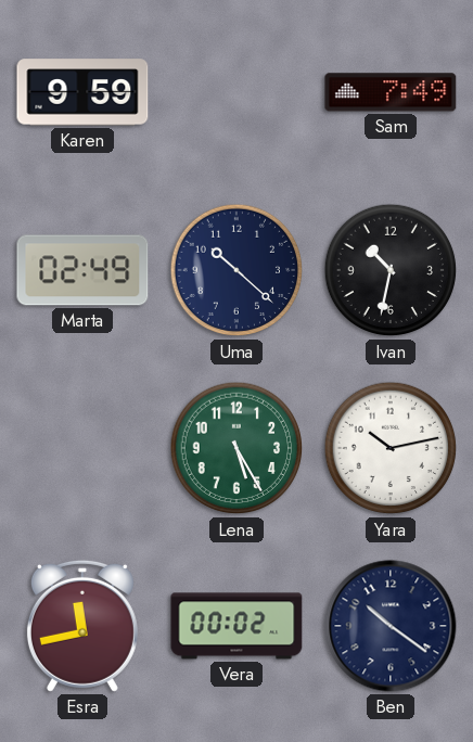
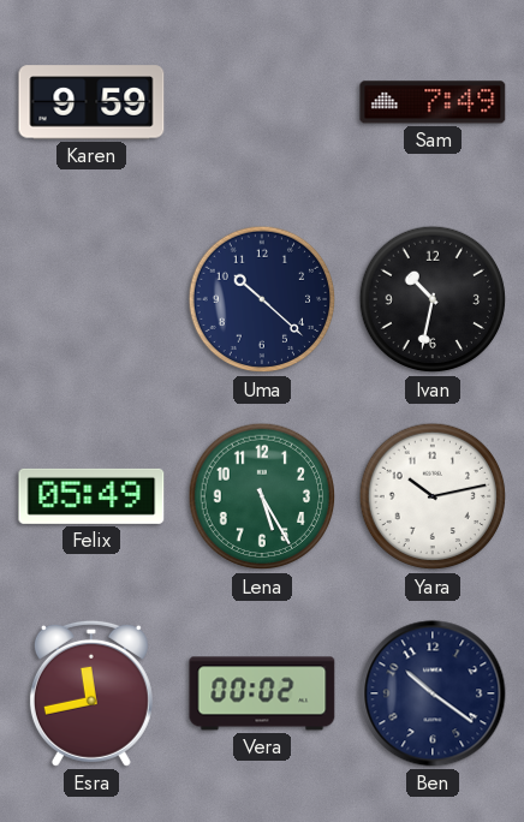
Marta: 02:49 -> none
Felix: none -> 05:49
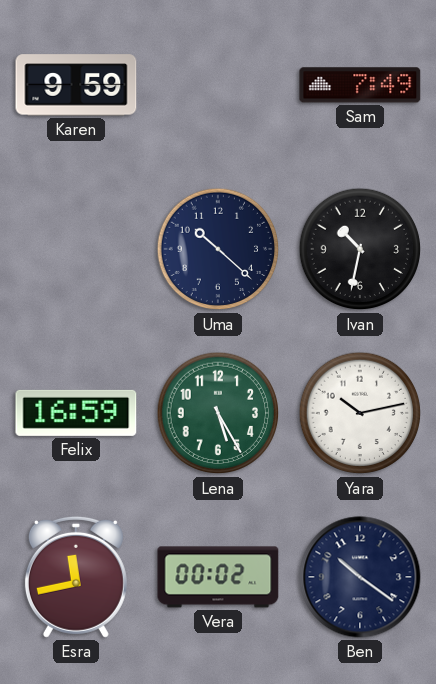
Felix: 05:49 -> 16:59
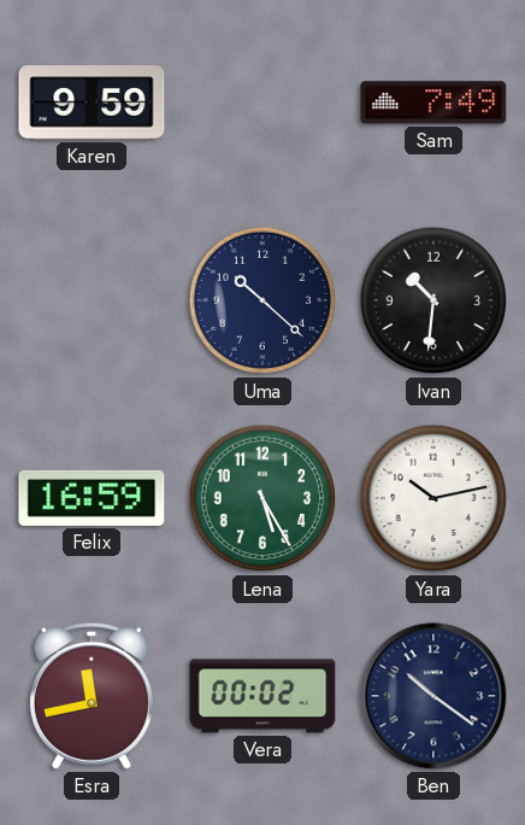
Ivan: 10:32 -> 10:31
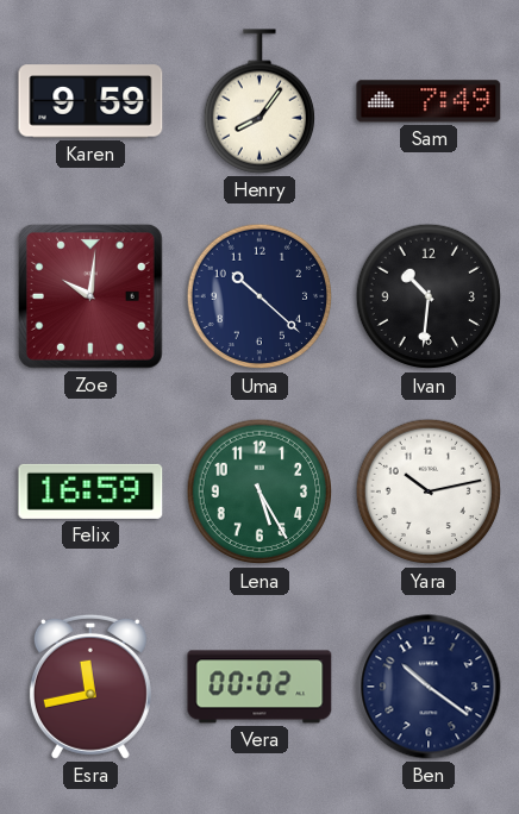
Henry: none -> 8:06
Zoe: none -> 10:01
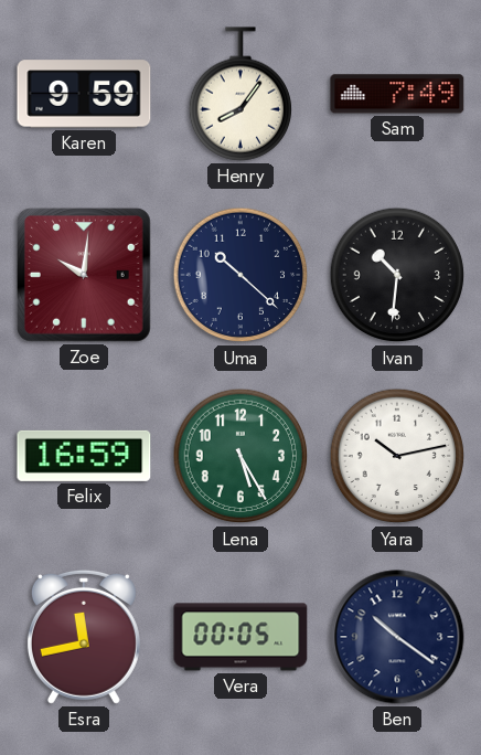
Vera: 00:02 -> 00:05
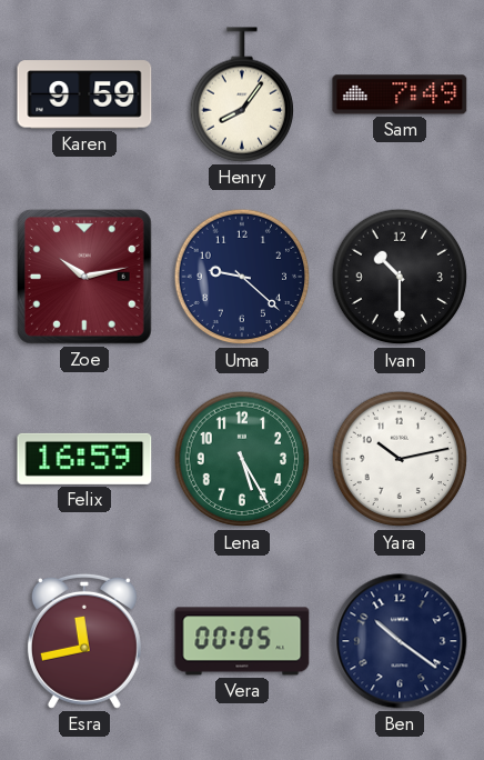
Zoe: 10:01 -> 10:13
Uma: 10:22 -> 9:22
Ivan: 10:31 -> 10:30
